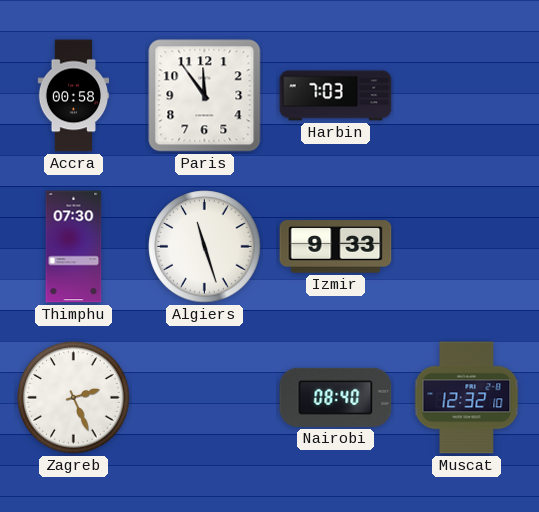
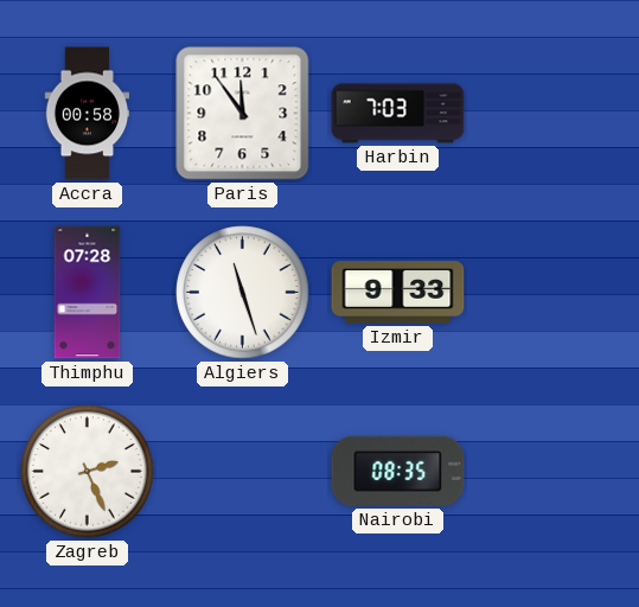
Thimphu: 07:30 -> 07:28
Nairobi: 08:40 -> 08:35
Muscat: 12:32 -> none
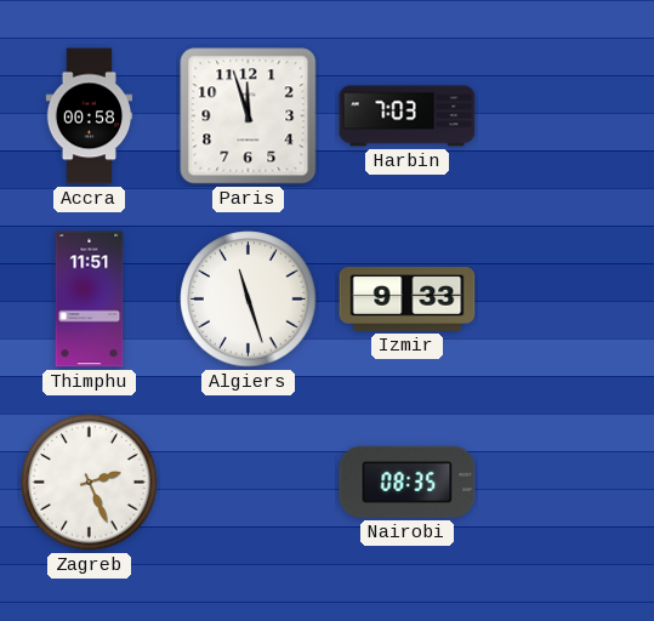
Paris: 11:54 -> 11:57
Thimphu: 07:28 -> 11:51
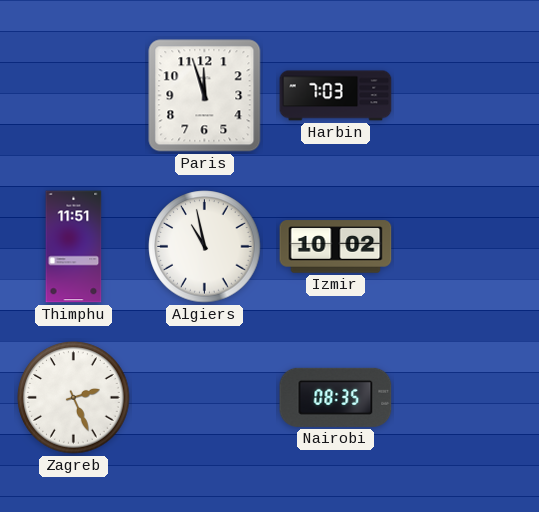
Accra: 00:58 -> none
Algiers: 11:27 -> 10:58
Izmir: 9:33 -> 10:02
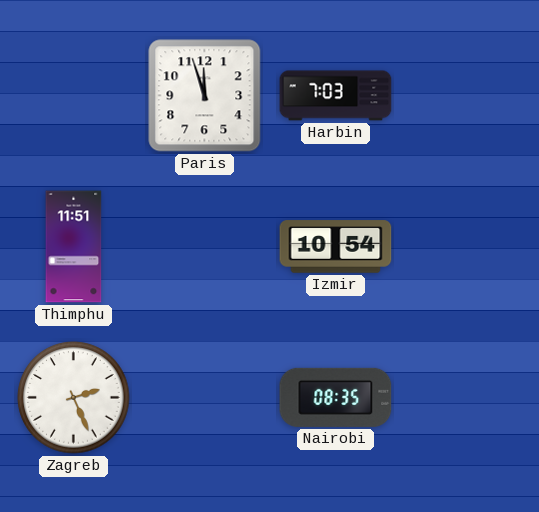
Algiers: 10:58 -> none
Izmir: 10:02 -> 10:54
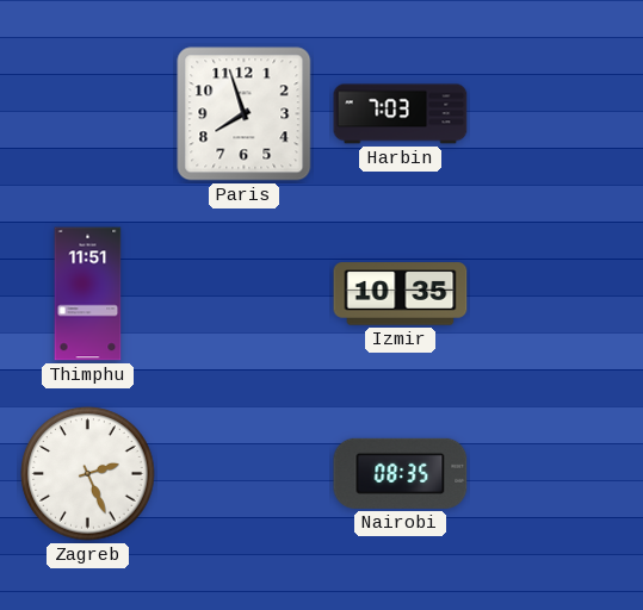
Paris: 11:57 -> 7:57
Izmir: 10:54 -> 10:35
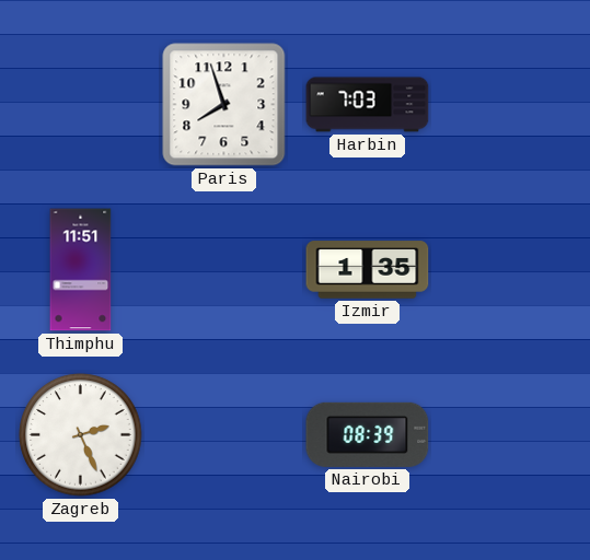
Izmir: 10:35 -> 1:35
Nairobi: 08:35 -> 08:39
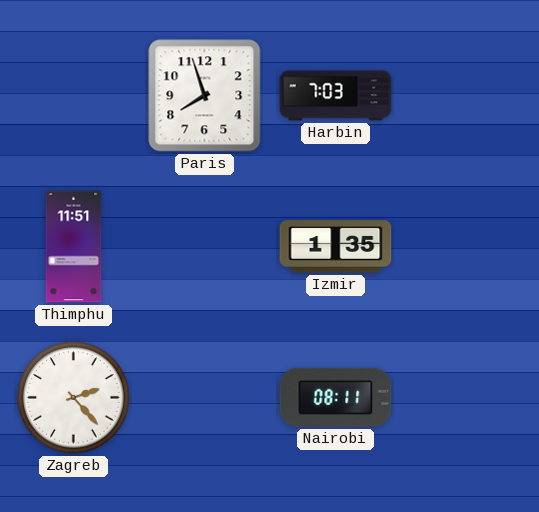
Zagreb: 2:26 -> 2:23
Nairobi: 08:39 -> 08:11
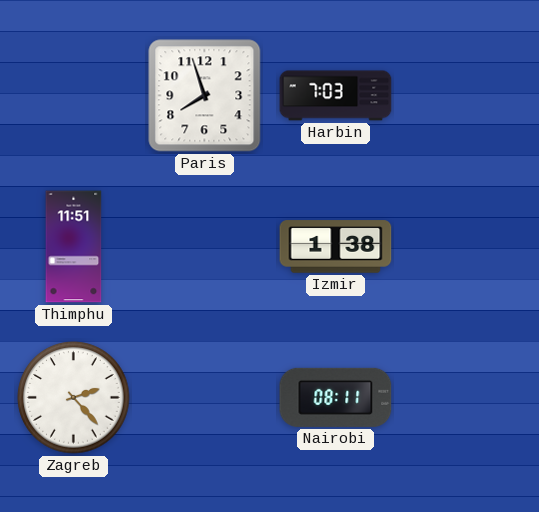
Izmir: 1:35 -> 1:38
